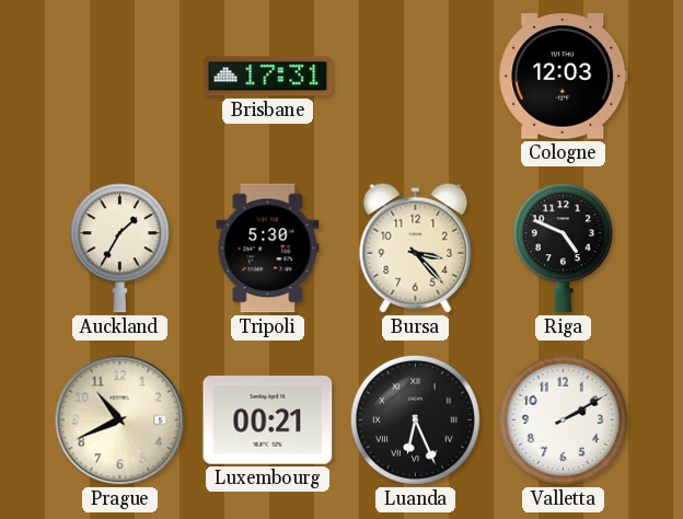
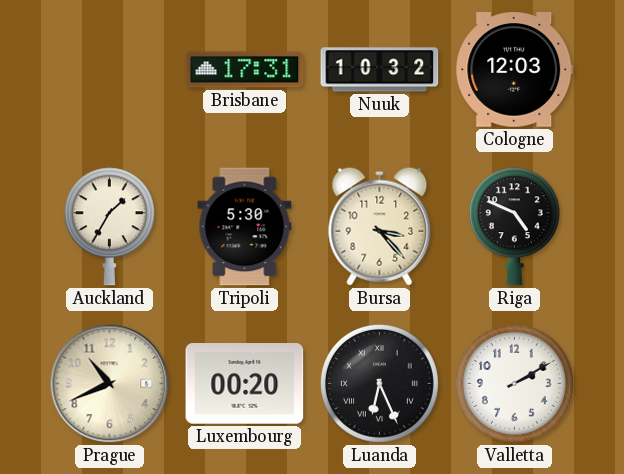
Nuuk: none -> 10:32
Luxembourg: 00:21 -> 00:20
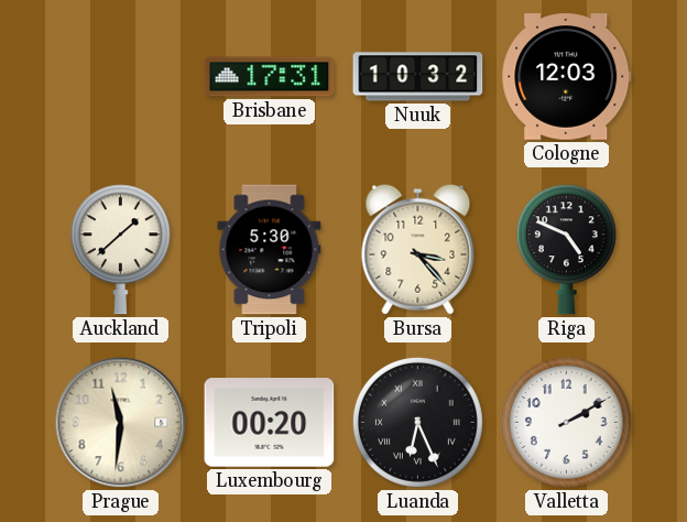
Auckland: 1:35 -> 1:38
Prague: 10:41 -> 11:31
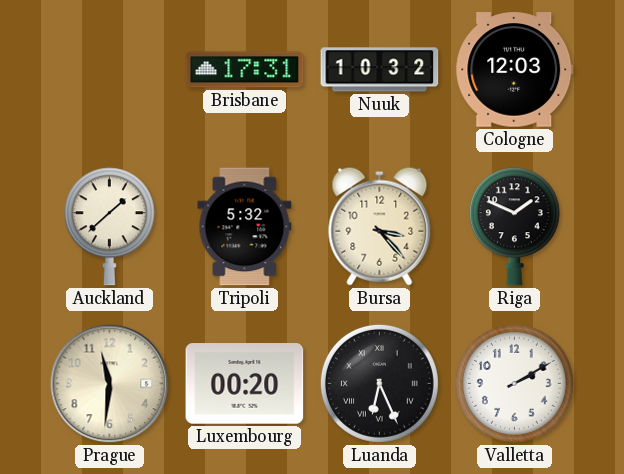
Tripoli: 5:30 -> 5:32
Riga: 4:49 -> 1:49
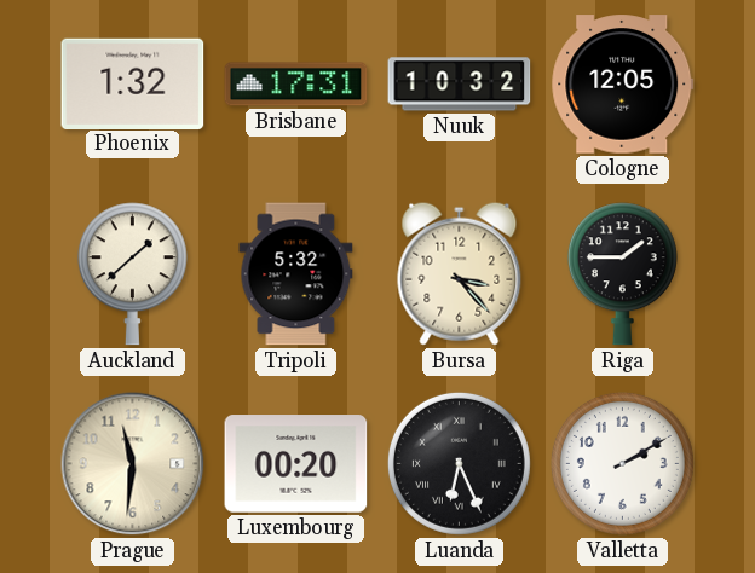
Phoenix: none -> 1:32
Cologne: 12:03 -> 12:05
Riga: 1:49 -> 1:45
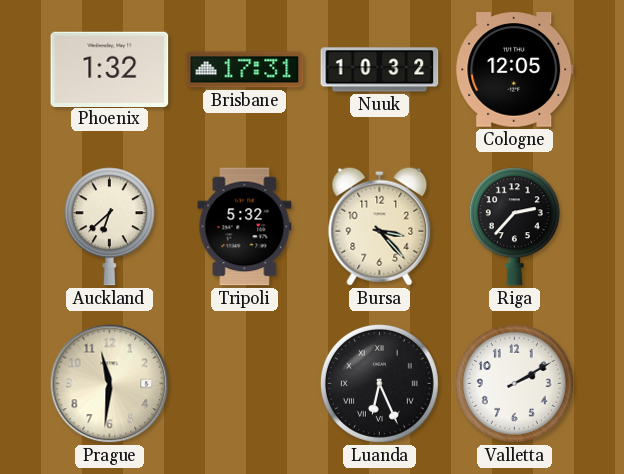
Auckland: 1:38 -> 6:38
Riga: 1:45 -> 2:37
Luxembourg: 00:20 -> none
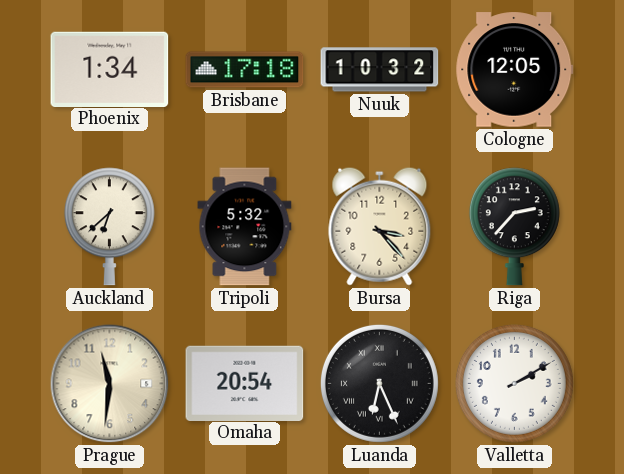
Phoenix: 1:32 -> 1:34
Brisbane: 17:31 -> 17:18
Omaha: none -> 20:54
